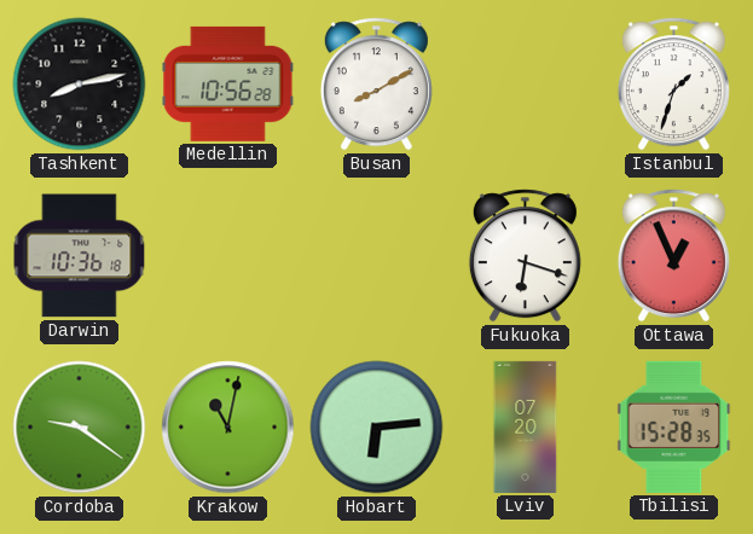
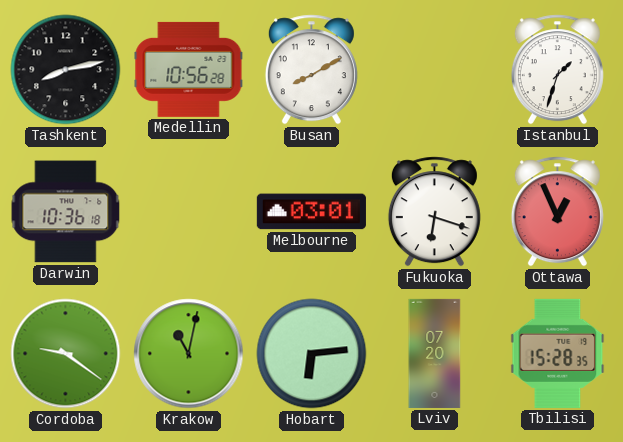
Melbourne: none -> 03:01
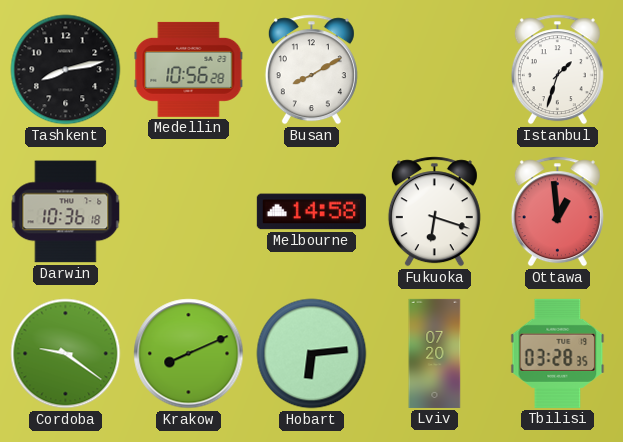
Melbourne: 03:01 -> 14:58
Ottawa: 12:56 -> 12:59
Krakow: 11:02 -> 8:11
Tbilisi: 15:28 -> 03:28
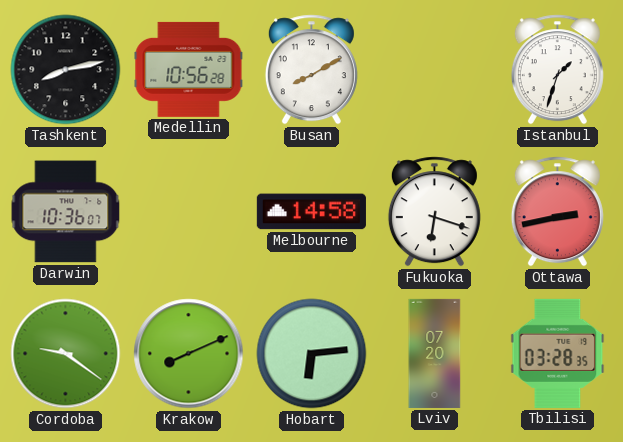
Darwin: 10:36:18 -> 10:36:07
Ottawa: 12:59 -> 2:43
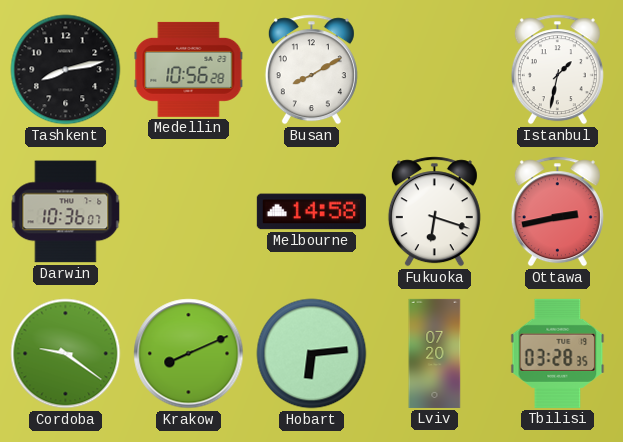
Istanbul: 1:33 -> 1:32
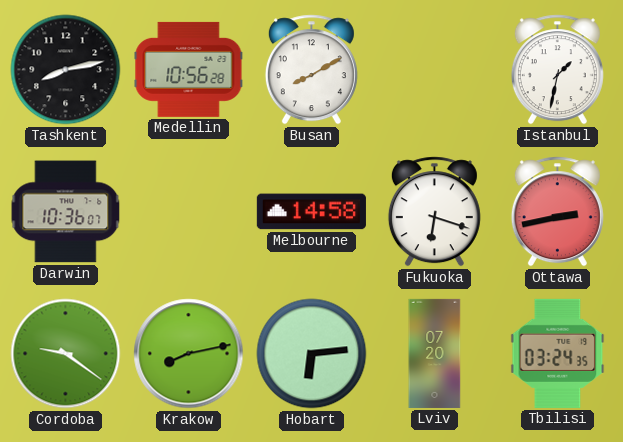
Krakow: 8:11 -> 8:13
Tbilisi: 03:28 -> 03:24
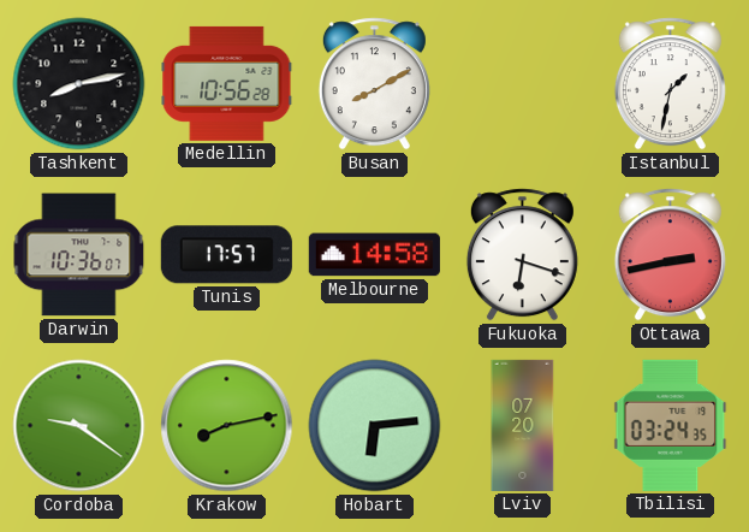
Tunis: none -> 17:57
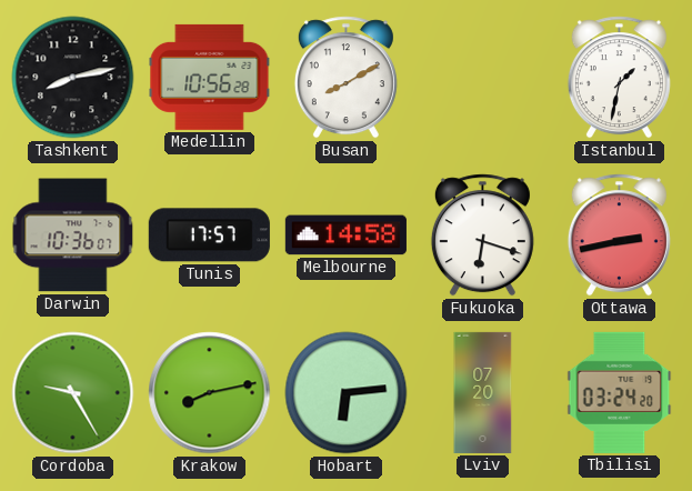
Cordoba: 9:21 -> 9:25
Tbilisi: 03:24:35 -> 03:24:20
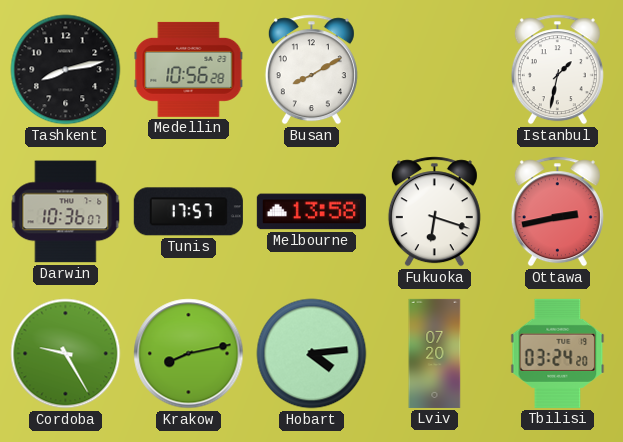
Melbourne: 14:58 -> 13:58
Hobart: 6:14 -> 4:14
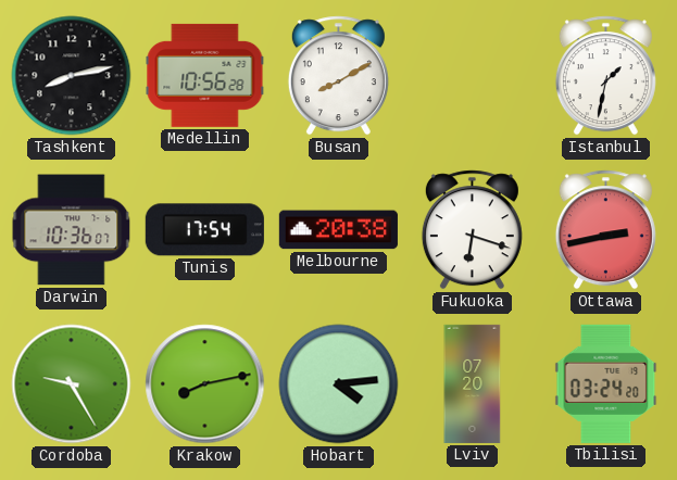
Tunis: 17:57 -> 17:54
Melbourne: 13:58 -> 20:38
